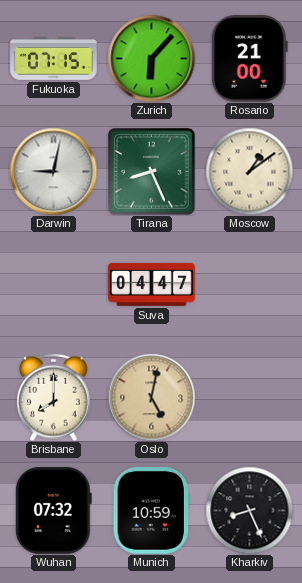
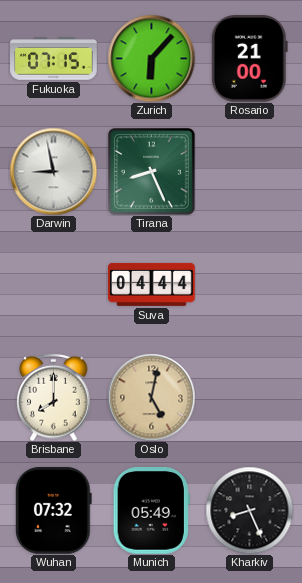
Darwin: 9:02 -> 8:58
Moscow: 1:09 -> none
Suva: 04:47 -> 04:44
Munich: 10:59 -> 05:49
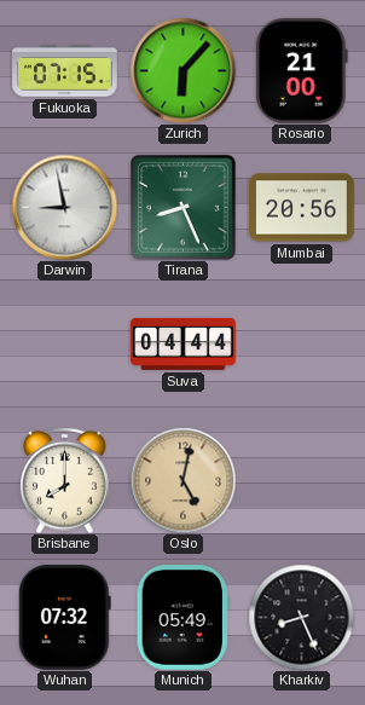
Mumbai: none -> 20:56
